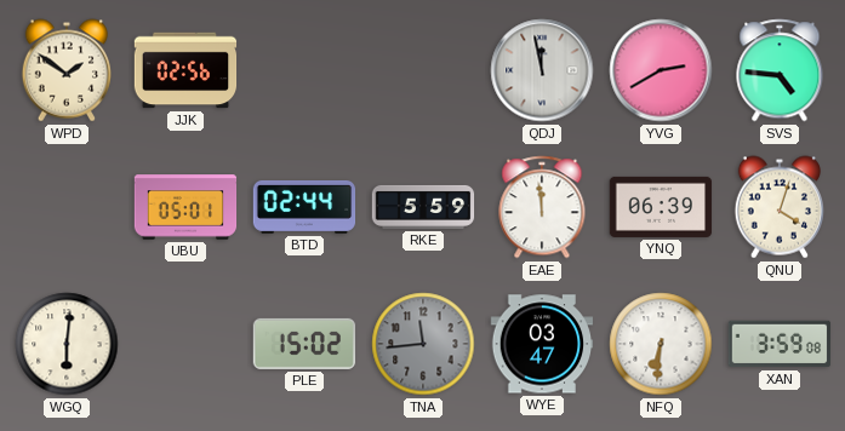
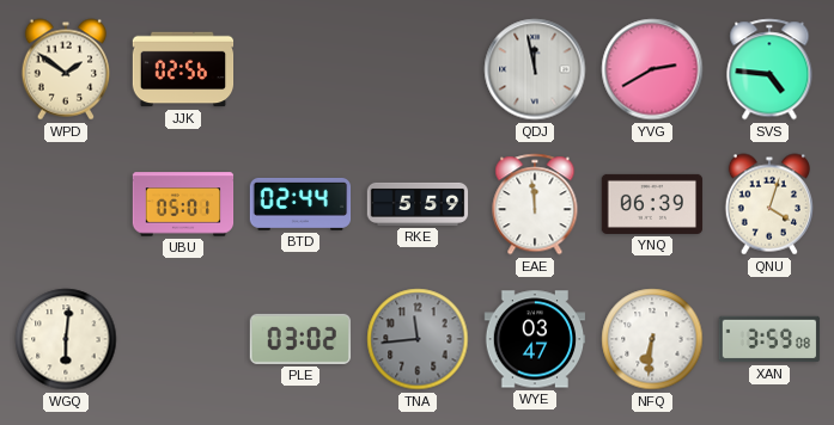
PLE: 15:02 -> 03:02
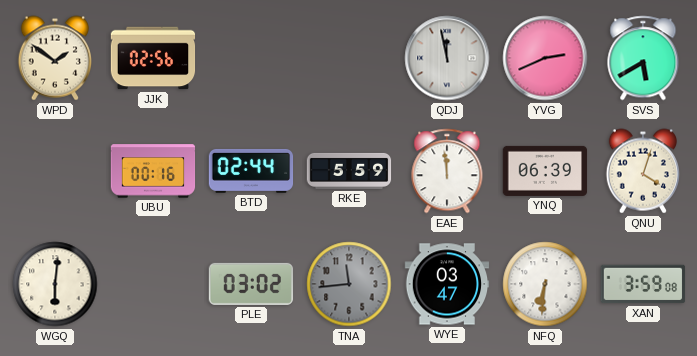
YVG: 2:40 -> 2:41
SVS: 4:46 -> 5:40
UBU: 05:01 -> 00:16
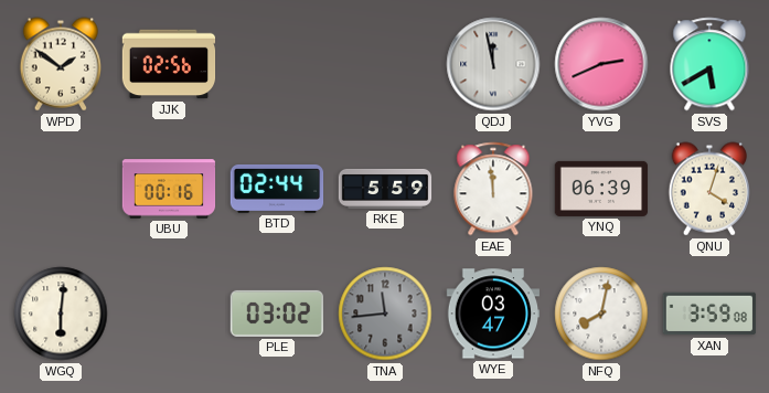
NFQ: 6:31 -> 8:02
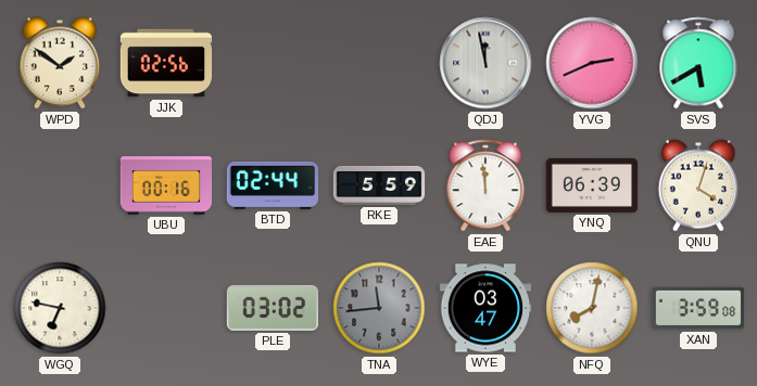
WGQ: 6:01 -> 6:47
